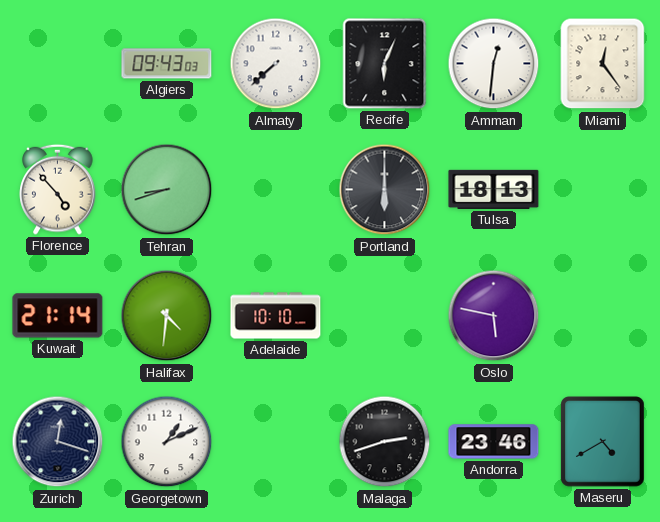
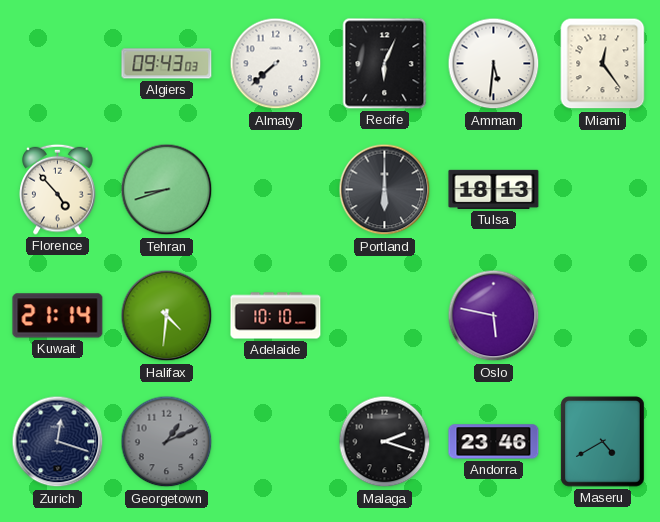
Amman: 12:31 -> 5:31
Georgetown dial: white -> grey
Malaga: 2:42 -> 2:18
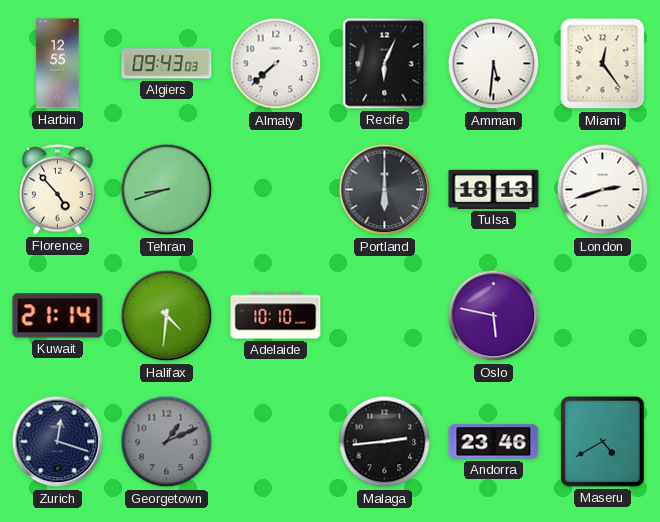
Harbin: none -> 12:55
London: none -> 2:42
Malaga: 2:18 -> 2:44
